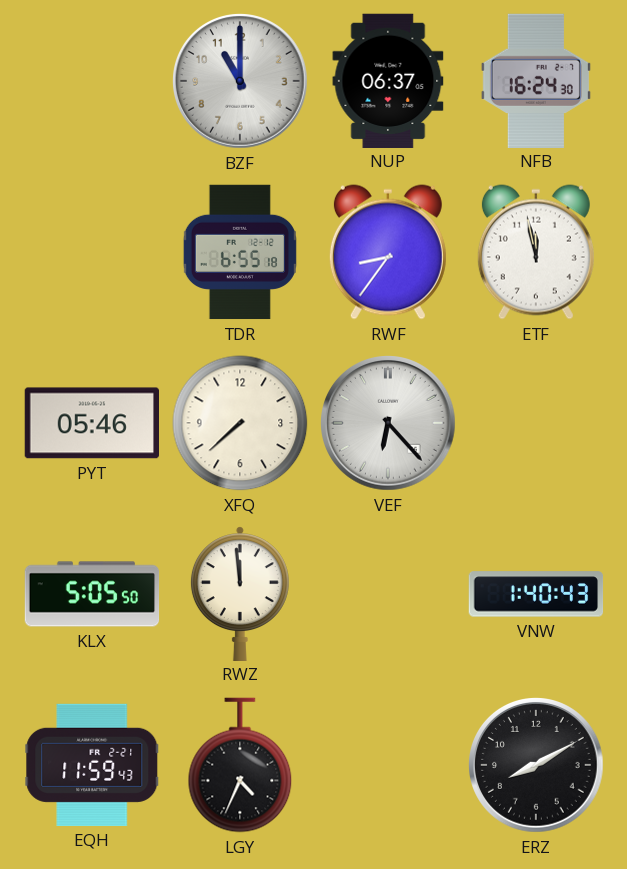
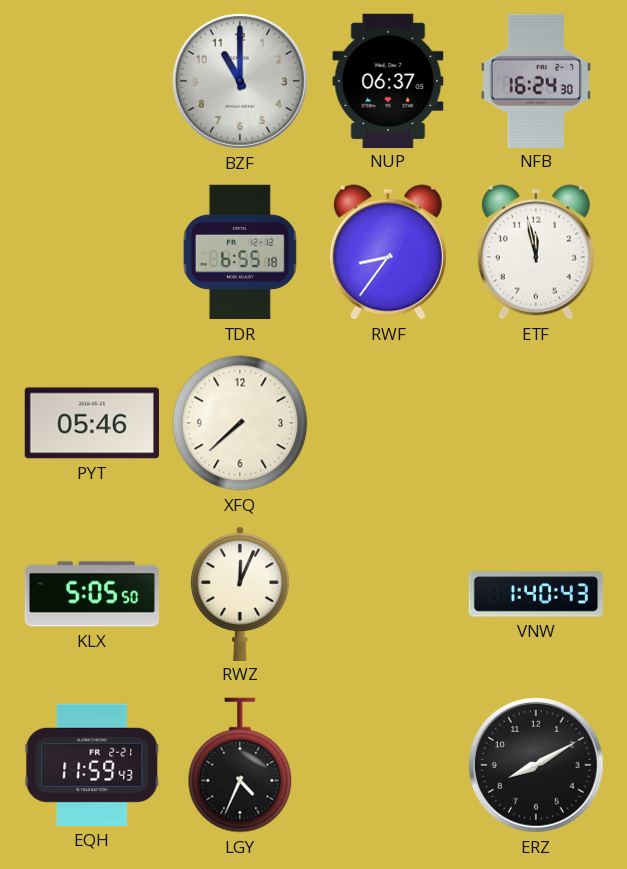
VEF: 6:23 -> none
RWZ: 11:59 -> 12:04
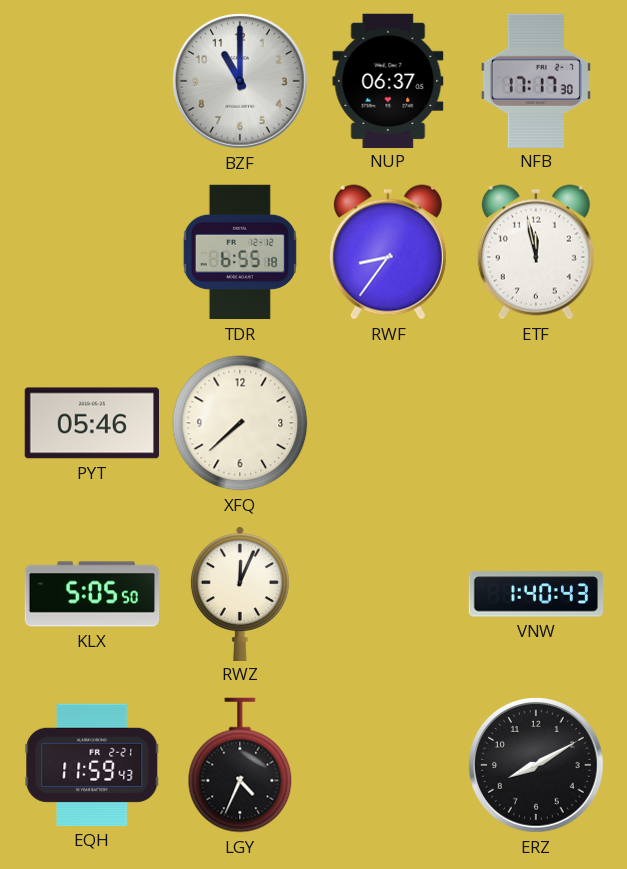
NFB: 16:24 -> 17:17
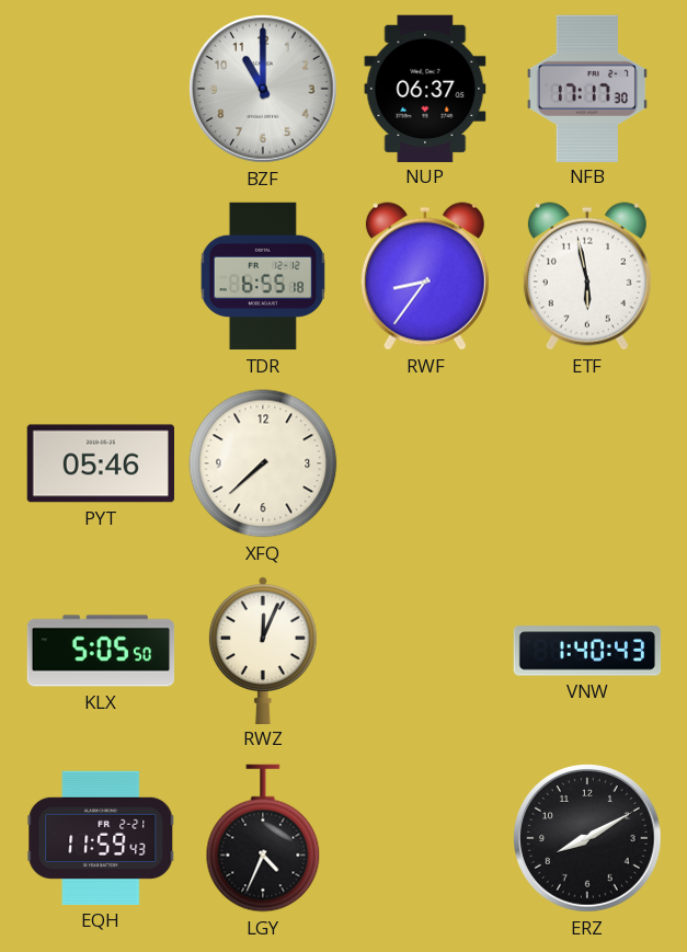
ETF: 11:58 -> 5:58
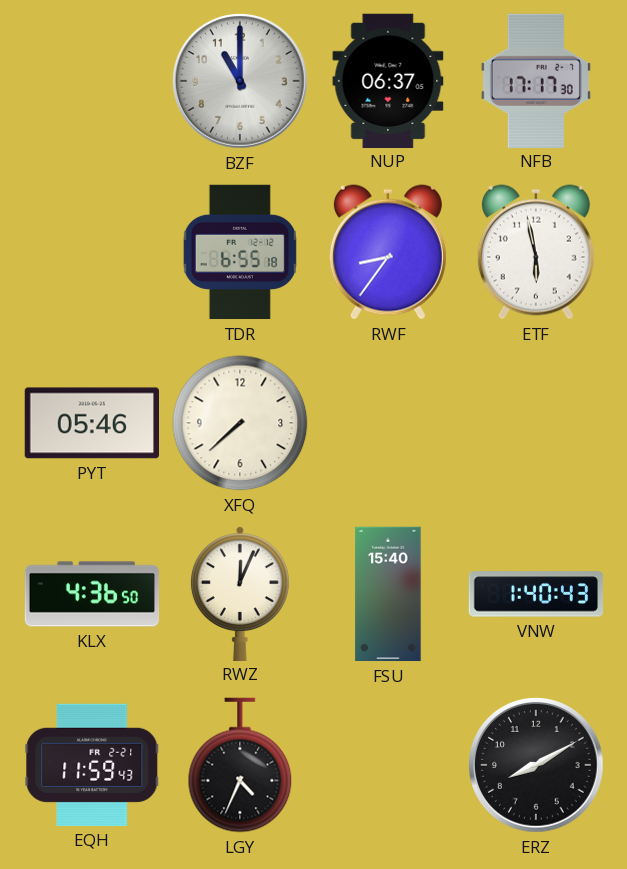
KLX: 5:05 -> 4:36
FSU: none -> 15:40
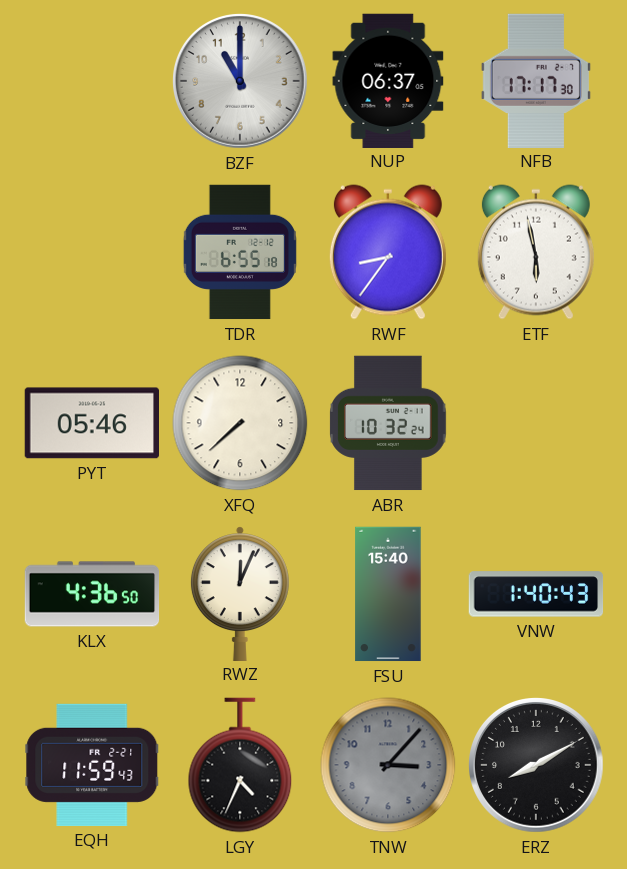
ABR: none -> 10:32
TNW: none -> 3:07
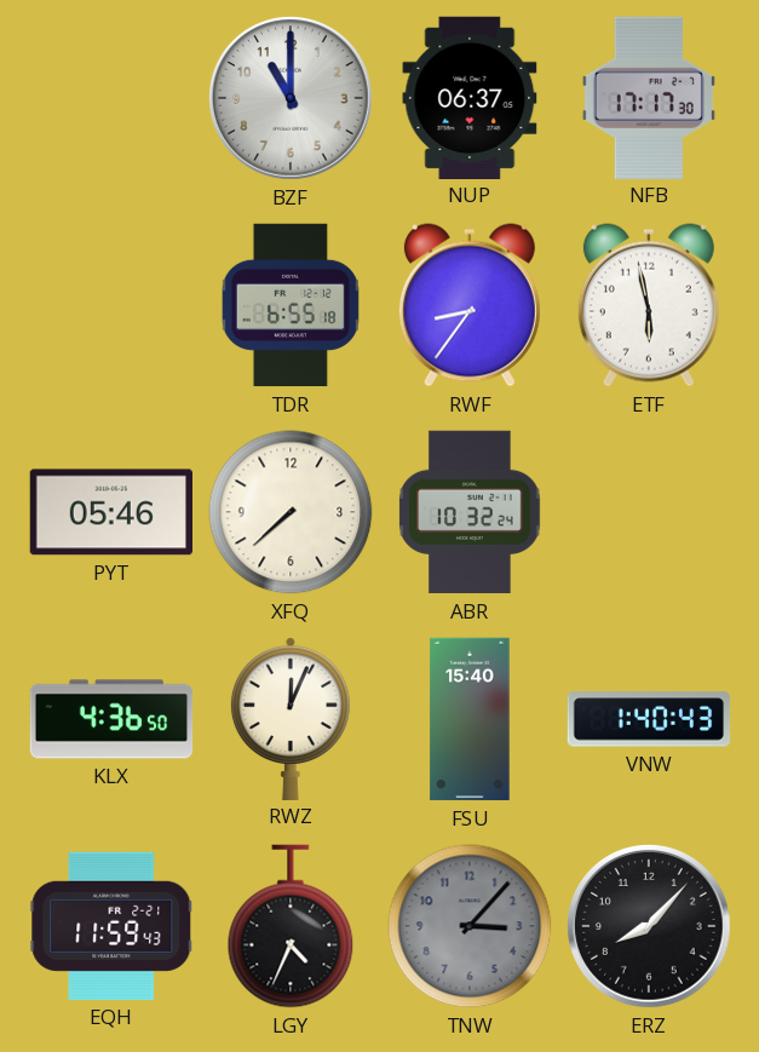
ERZ: 8:10 -> 8:07
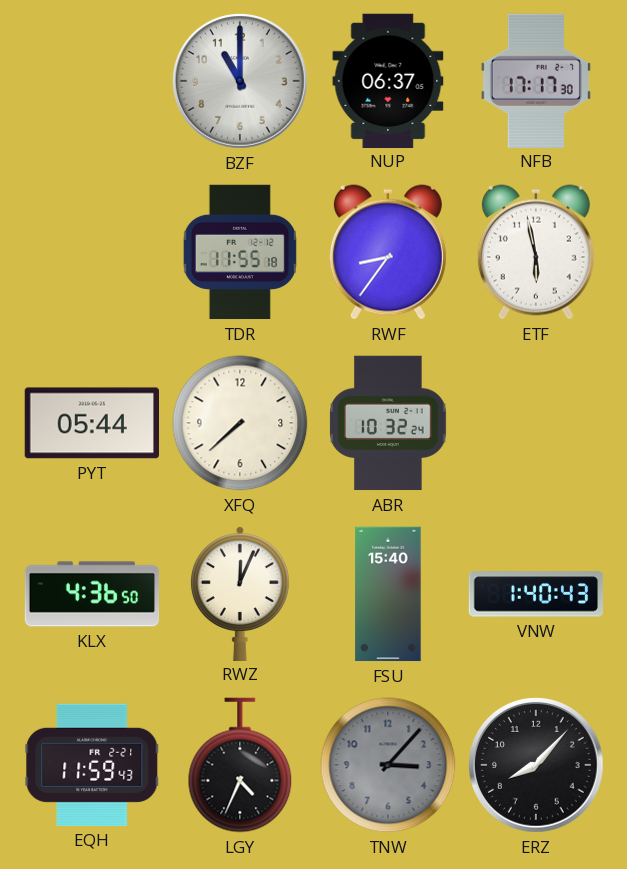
TDR: 6:55 -> 11:55
PYT: 05:46 -> 05:44
